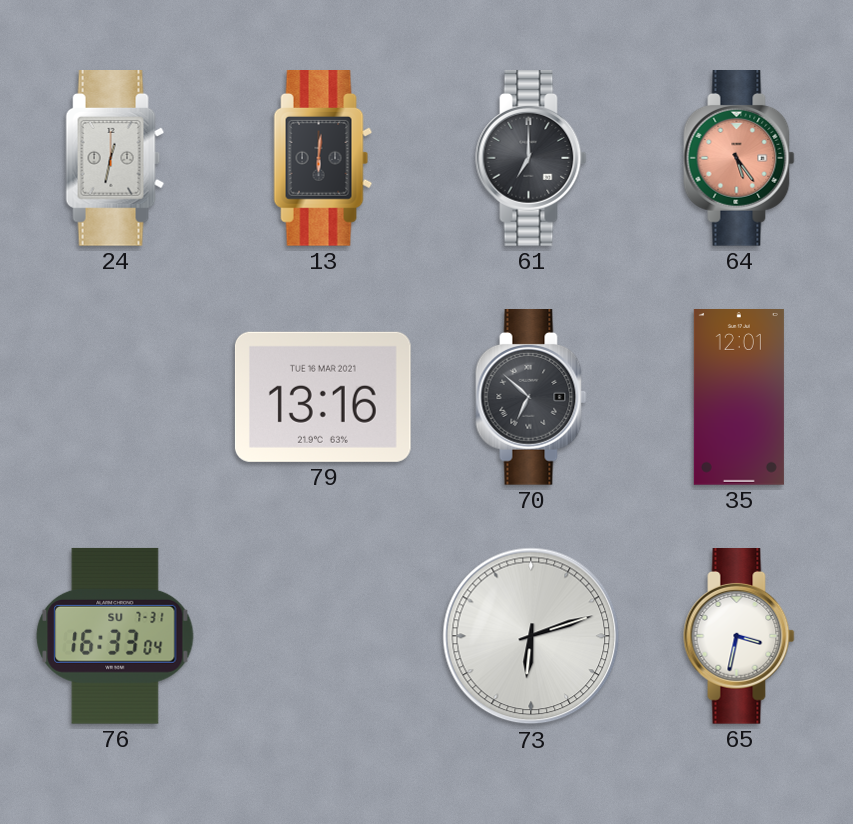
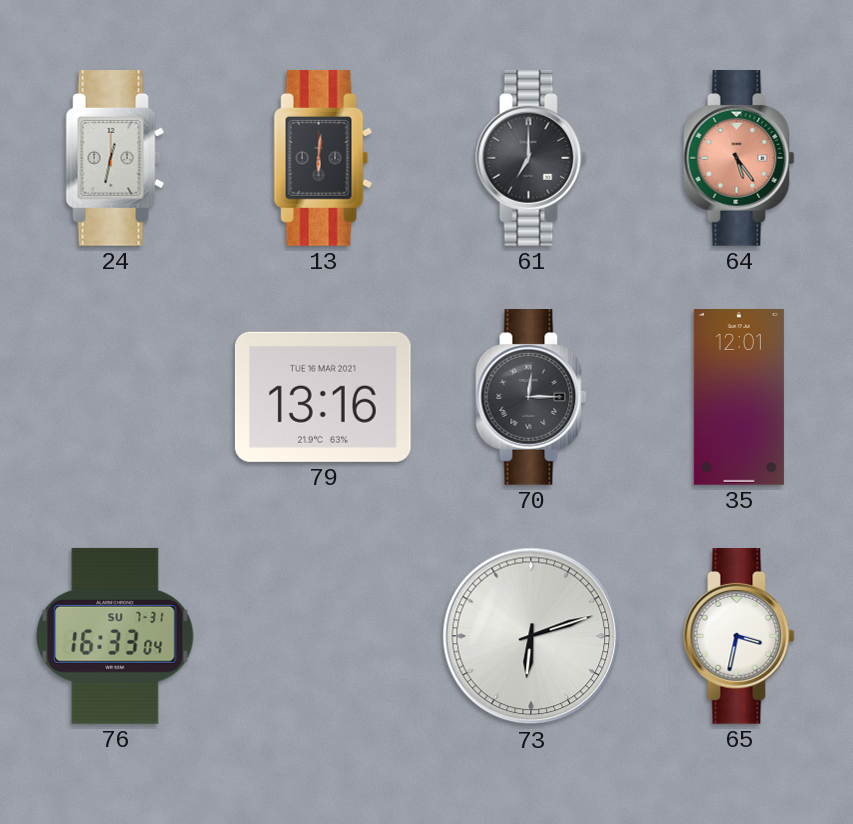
70: 6:52 -> 12:15
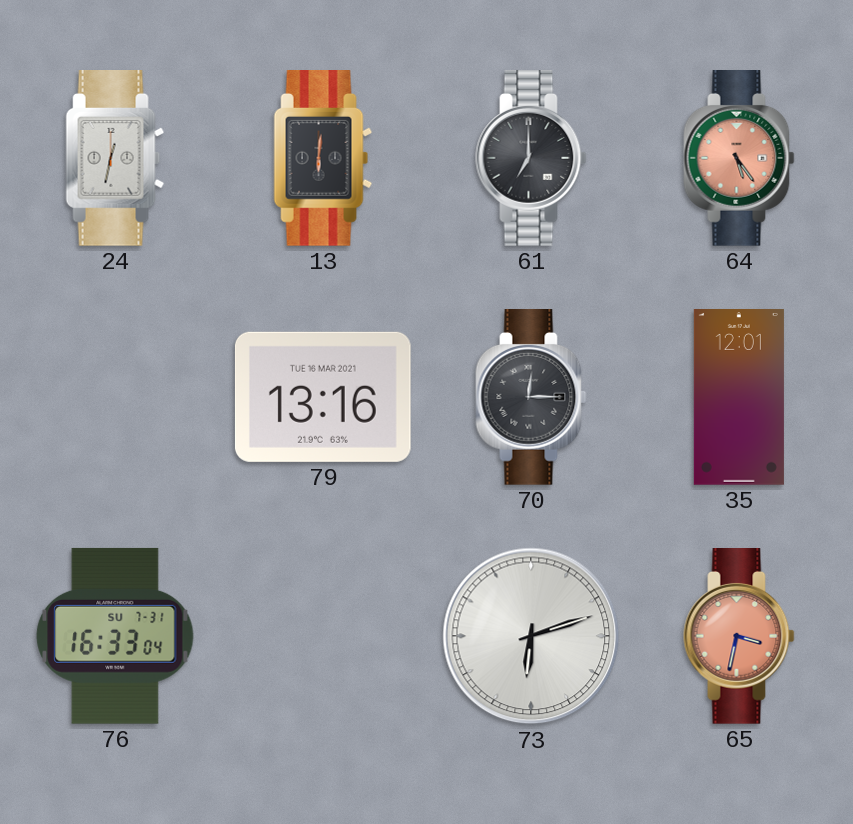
65 dial: white -> salmon
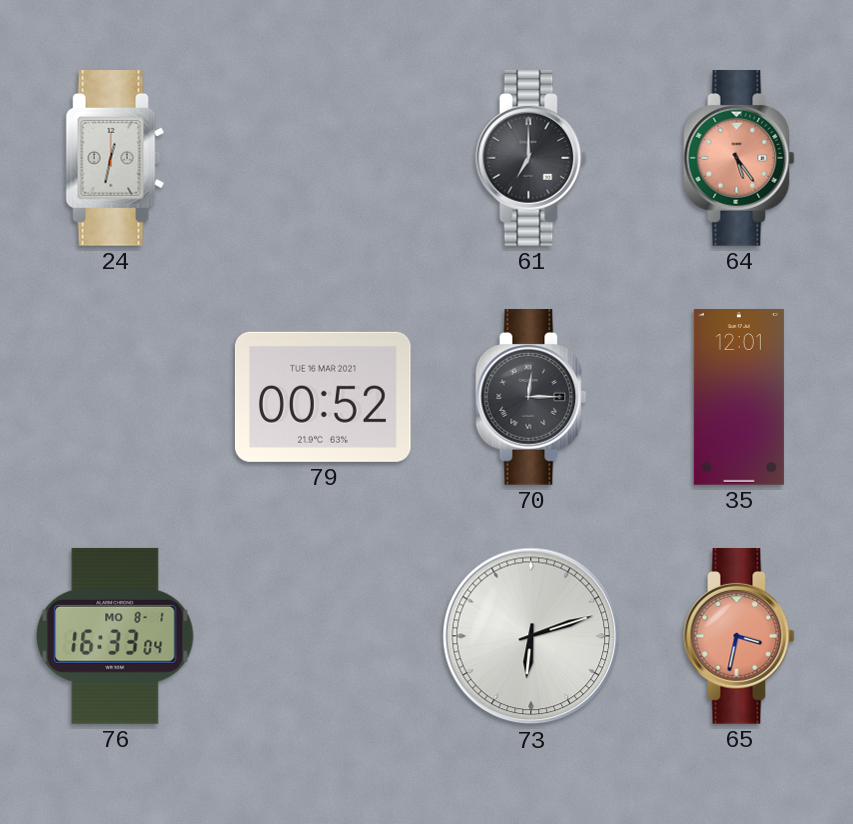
13: 6:01 -> none
79: 13:16 -> 00:52
76 date: SU 7-31 -> MO 8-1
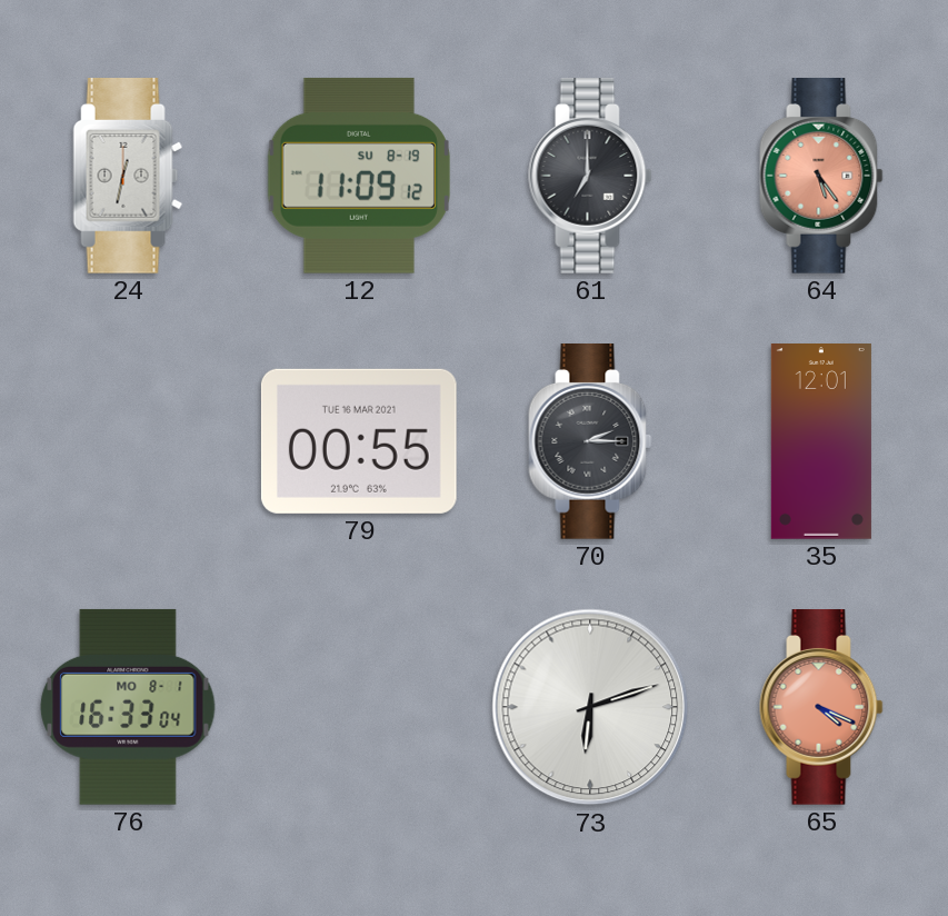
12: none -> 11:09
79: 00:52 -> 00:55
70: 12:15 -> 2:15
65: 3:32 -> 4:19
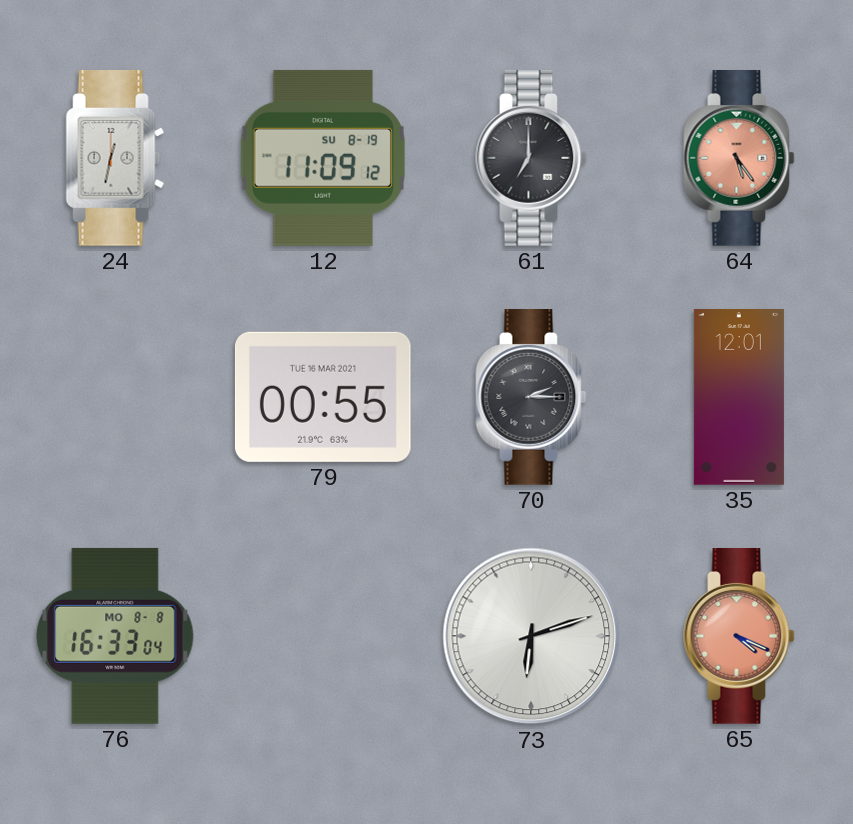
76 date: MO 8-1 -> MO 8-8
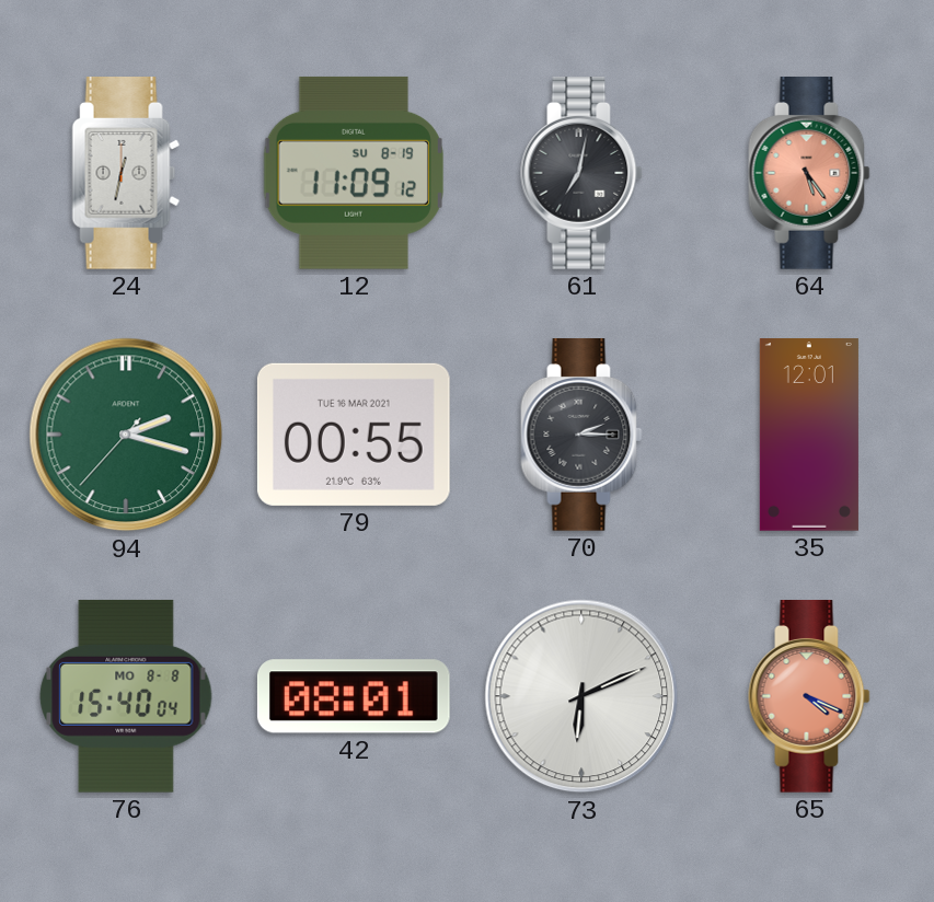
61: 7:00 -> 7:02
94: none -> 2:17
76: 16:33 -> 15:40
42: none -> 08:01
73: 6:12 -> 6:11
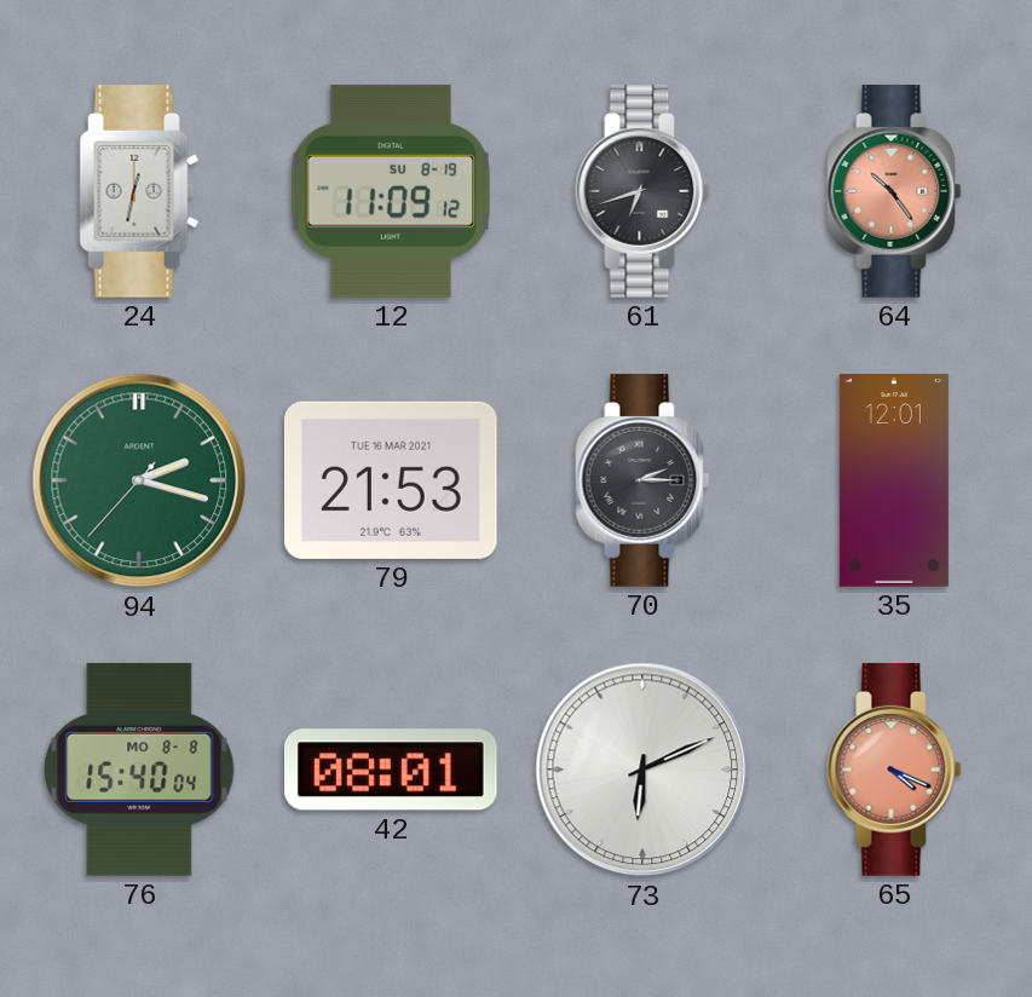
61: 7:02 -> 6:42
64: 5:24 -> 10:24
79: 00:55 -> 21:53
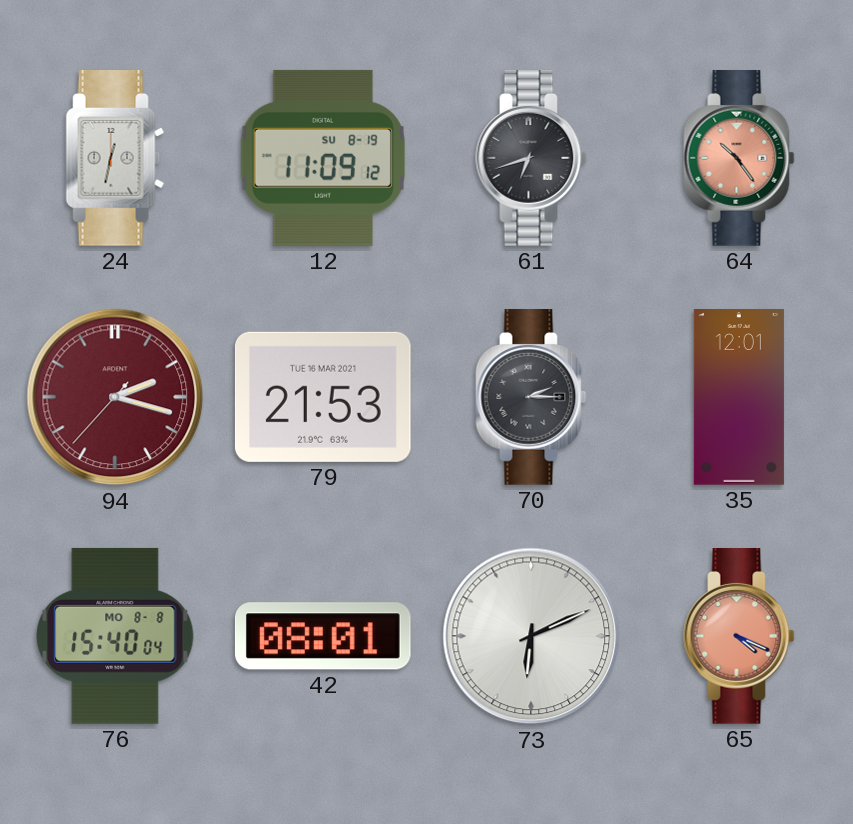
94 dial: green -> burgundy
